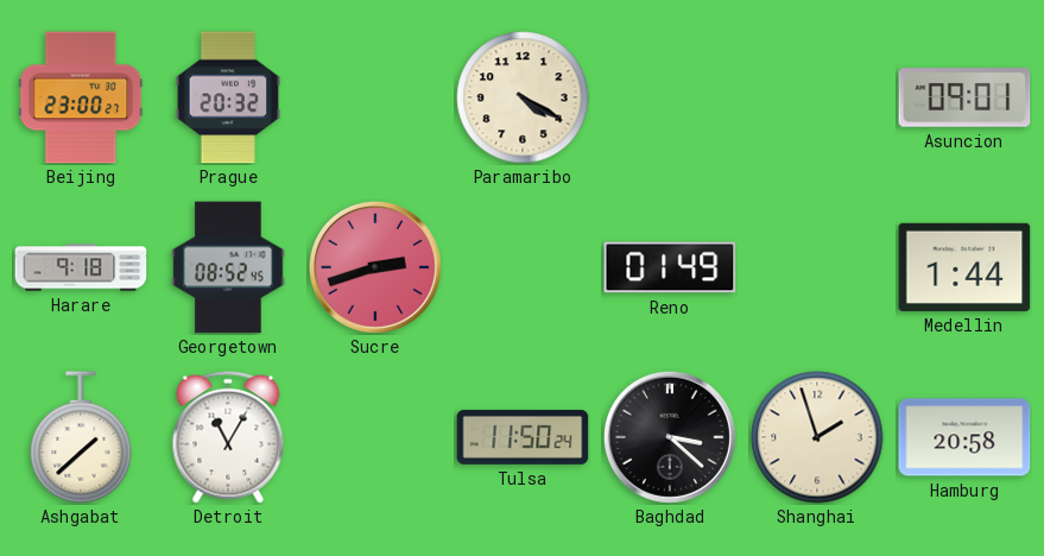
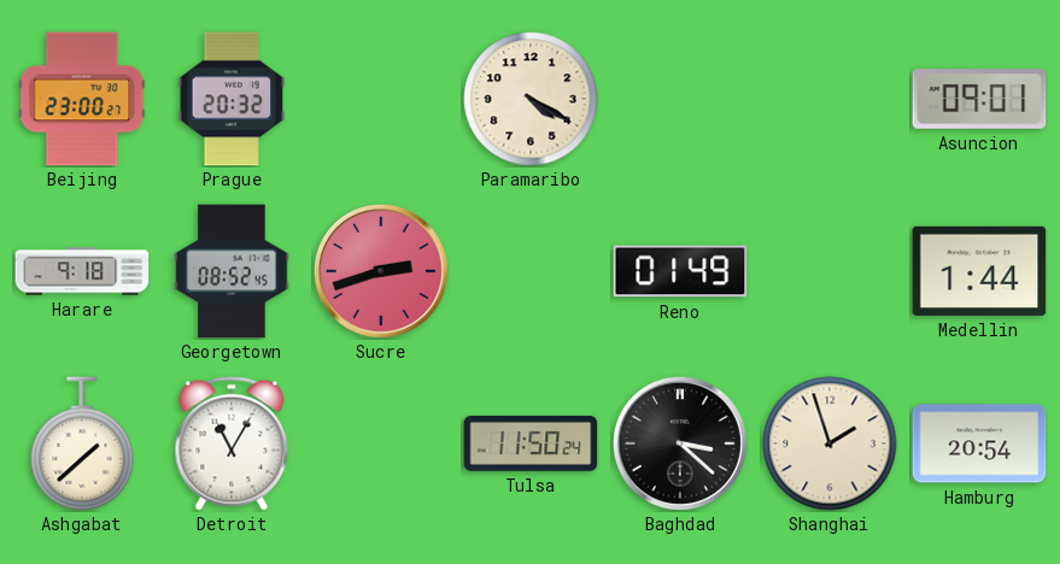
Hamburg: 20:58 -> 20:54
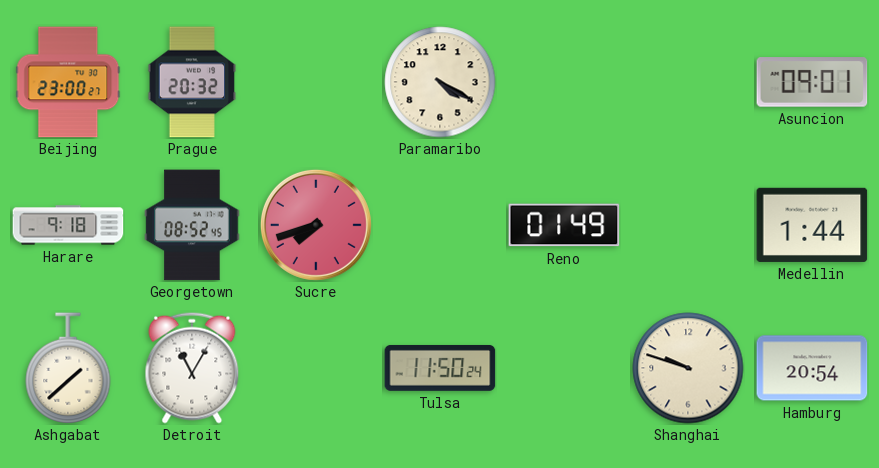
Sucre: 2:42 -> 7:42
Baghdad: 3:22 -> none
Shanghai: 1:57 -> 9:48
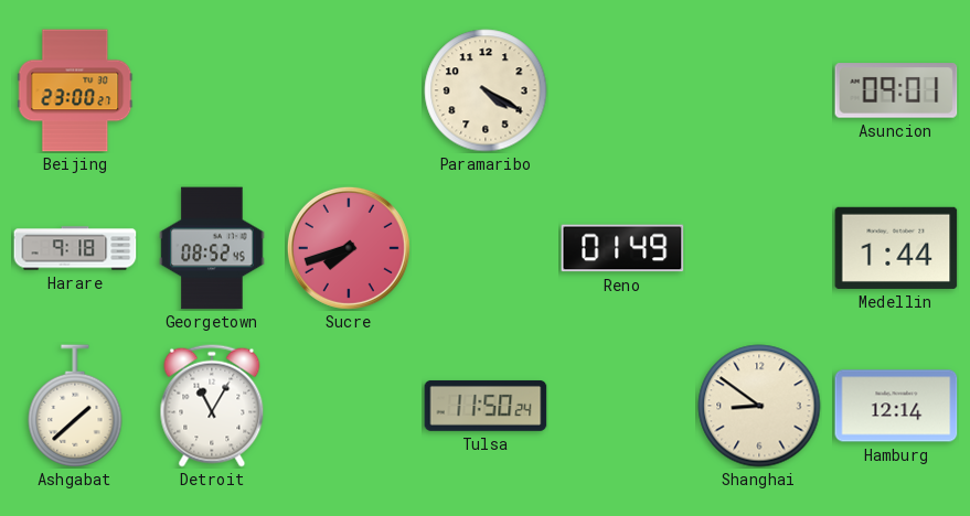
Prague: 20:32 -> none
Shanghai: 9:48 -> 8:51
Hamburg: 20:54 -> 12:14
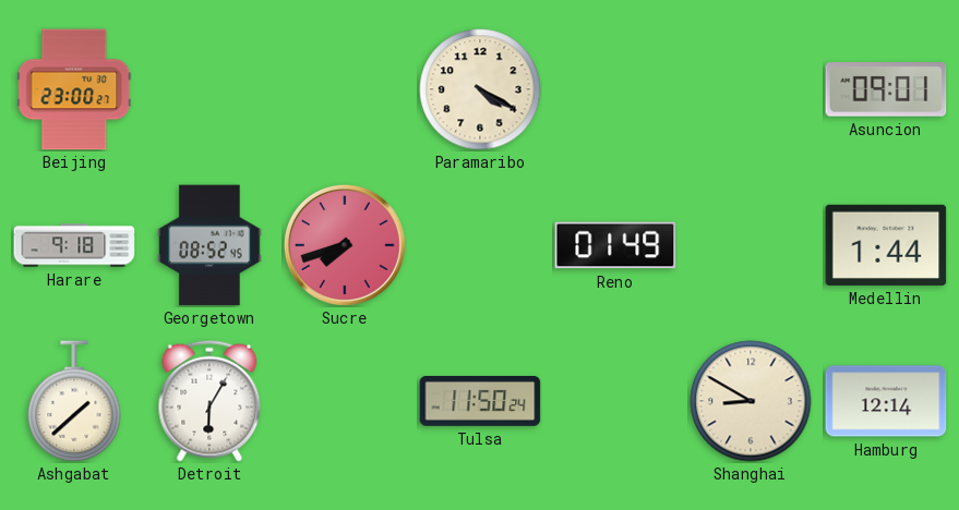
Detroit: 11:05 -> 6:05
Shanghai: 8:51 -> 8:50
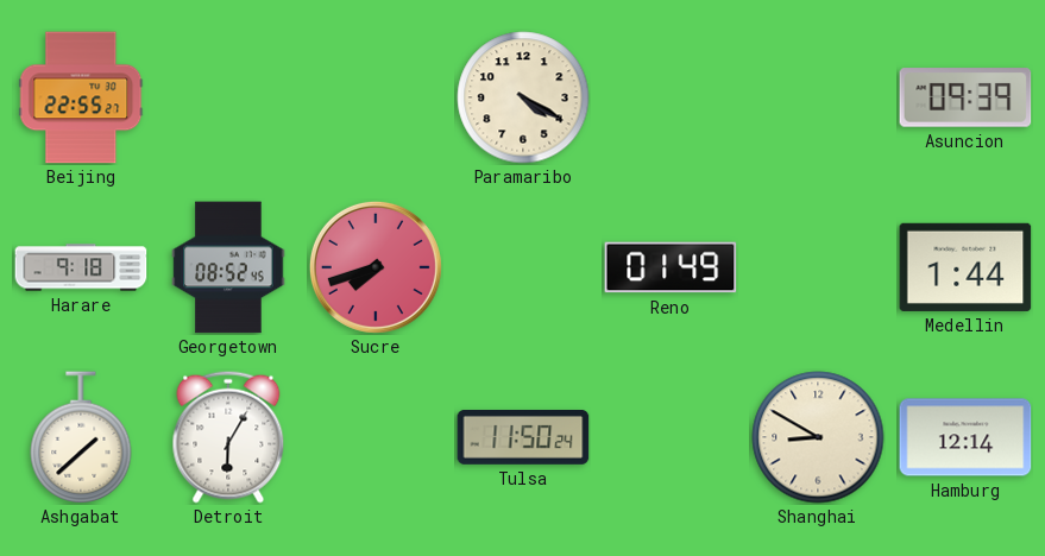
Beijing: 23:00 -> 22:55
Asuncion: 09:01 -> 09:39
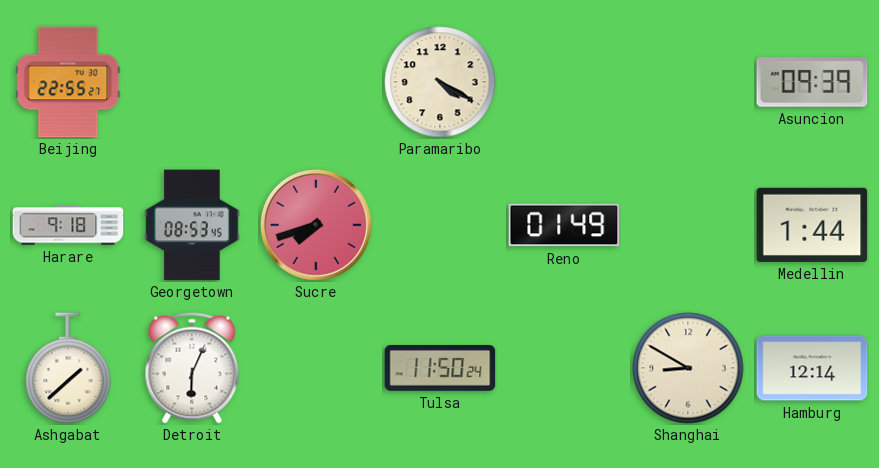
Georgetown: 08:52 -> 08:53
Detroit: 6:05 -> 6:04
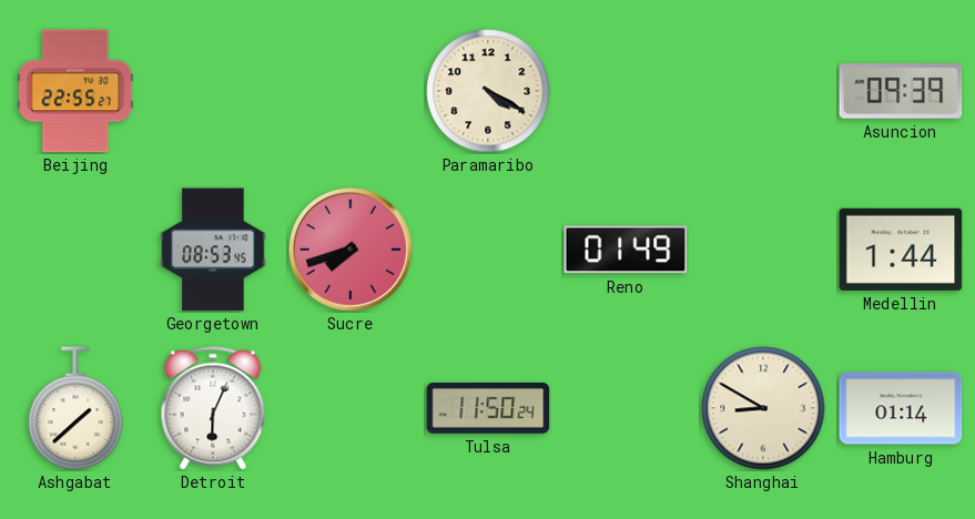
Harare: 9:18 -> none
Hamburg: 12:14 -> 01:14
